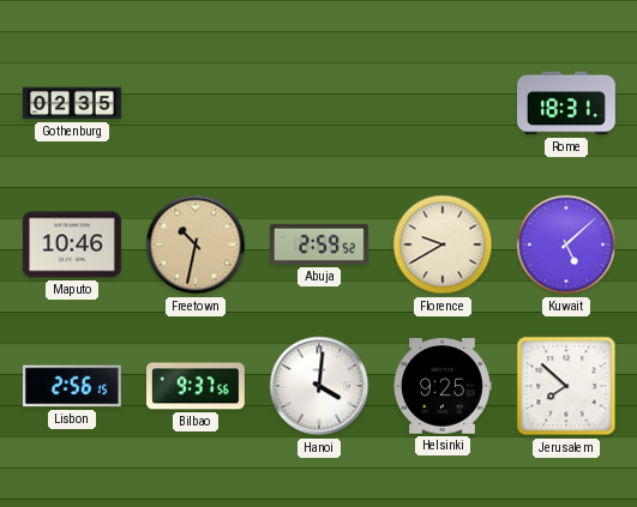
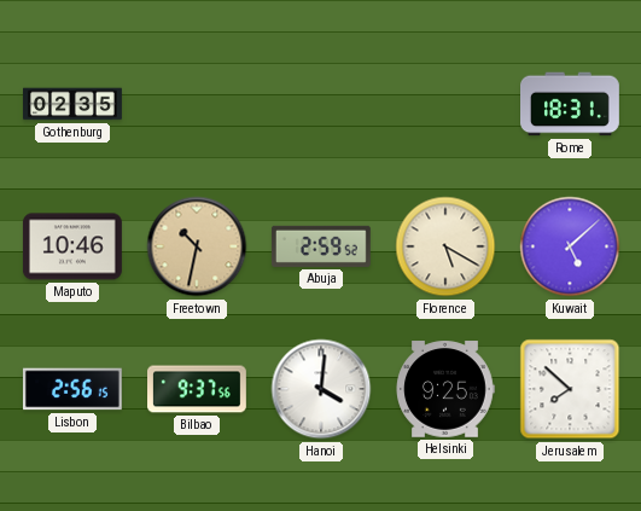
Florence: 9:40 -> 5:20
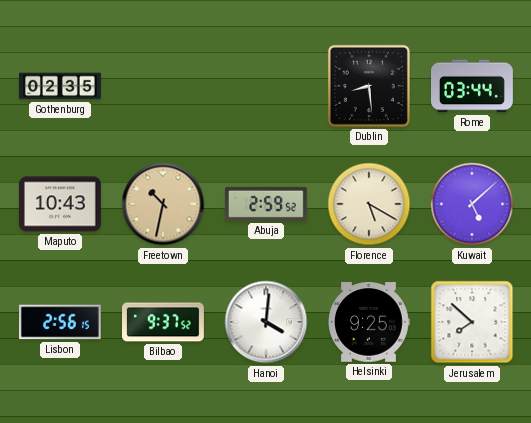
Dublin: none -> 8:29
Rome: 18:31 -> 03:44
Maputo: 10:46 -> 10:43
Bilbao: 9:37:56 -> 9:37:52
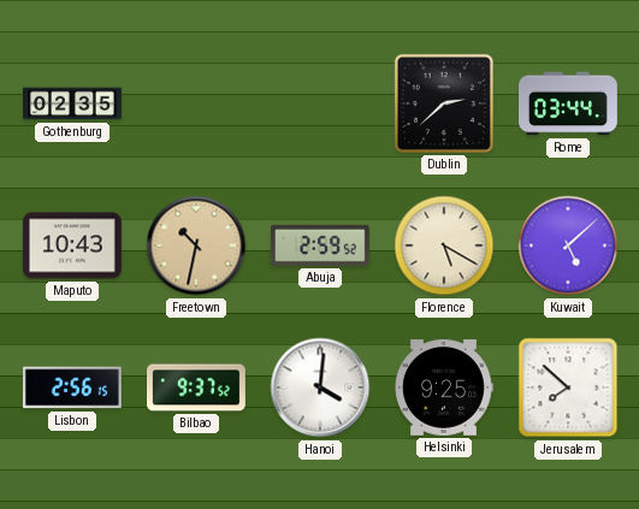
Dublin: 8:29 -> 2:38
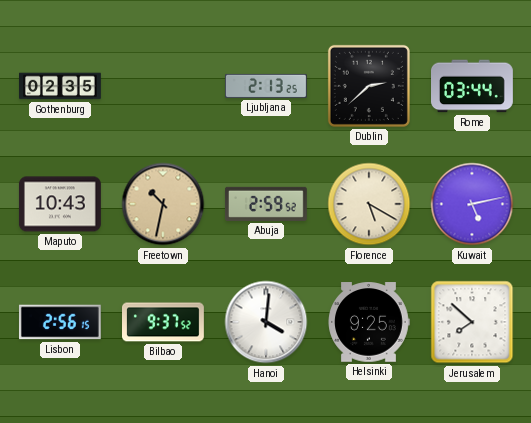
Ljubljana: none -> 2:13
Kuwait: 5:08 -> 5:13
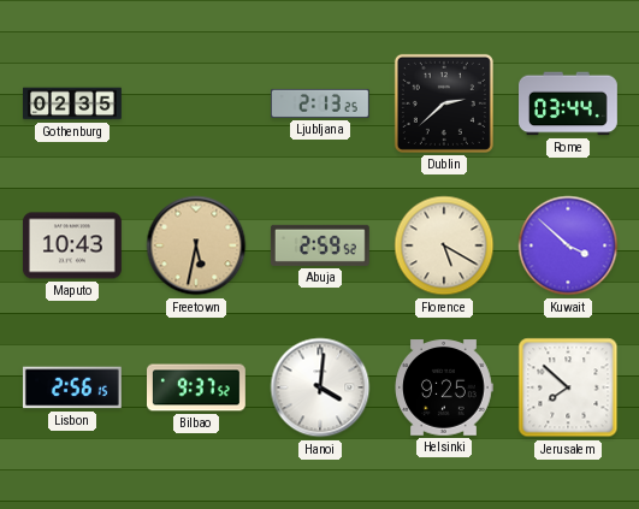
Freetown: 10:32 -> 5:32
Kuwait: 5:13 -> 3:52
